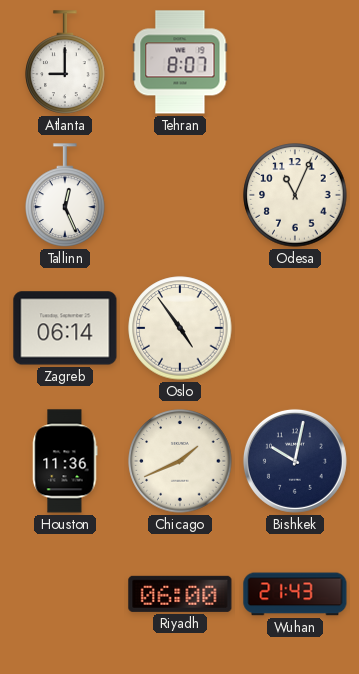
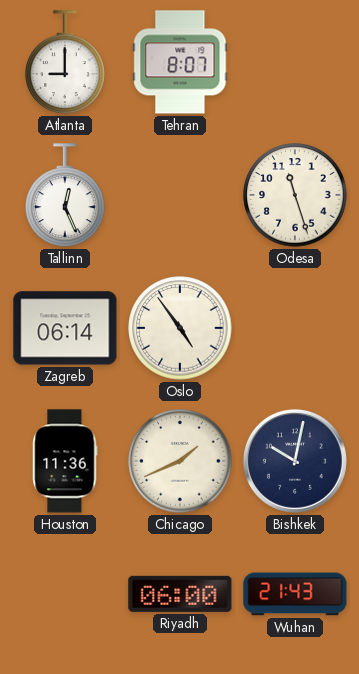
Odesa: 11:04 -> 11:27
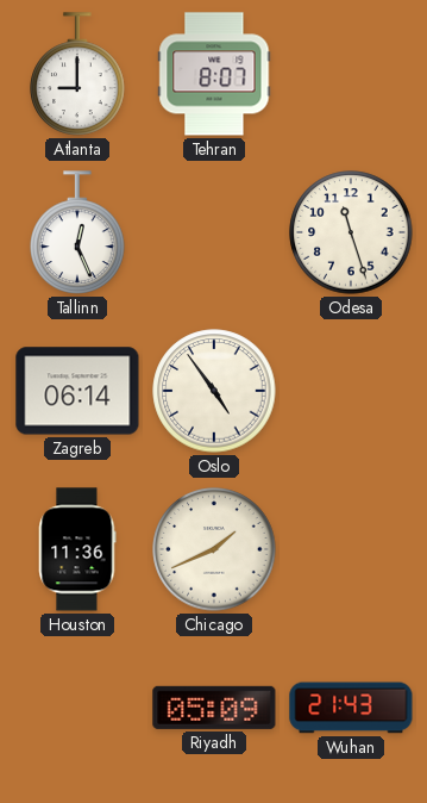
Bishkek: 10:02 -> none
Riyadh: 06:00 -> 05:09
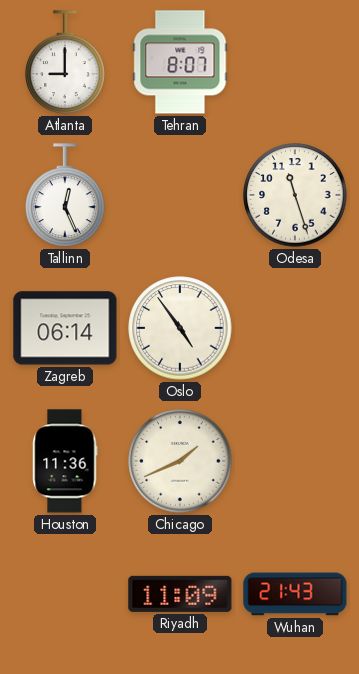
Riyadh: 05:09 -> 11:09
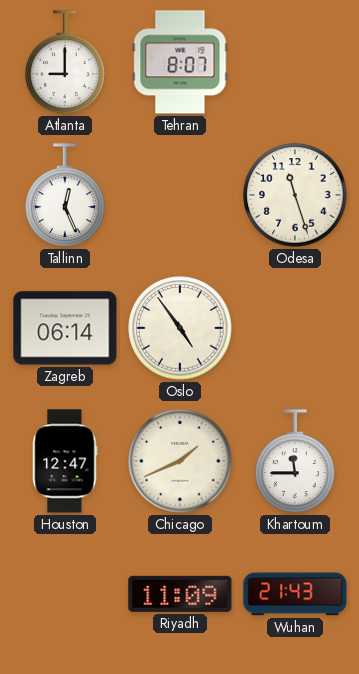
Houston: 11:36 -> 12:47
Khartoum: none -> 11:45
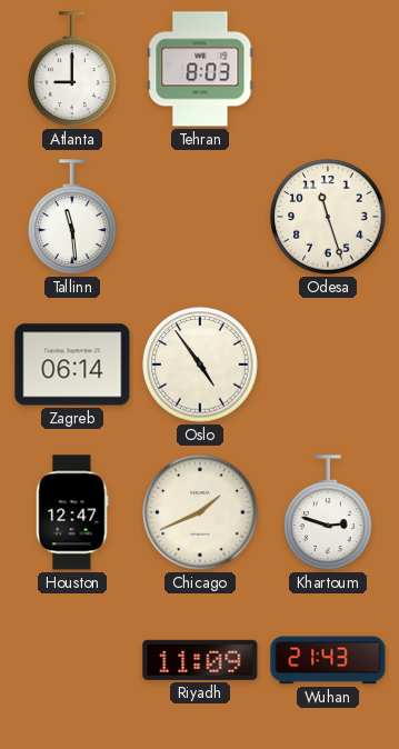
Tehran: 8:07 -> 8:03
Tallinn: 12:26 -> 11:29
Khartoum: 11:45 -> 2:48
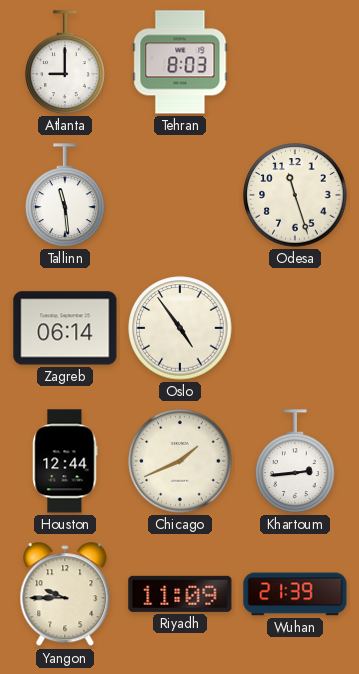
Houston: 12:47 -> 12:44
Khartoum: 2:48 -> 2:44
Yangon: none -> 9:45
Wuhan: 21:43 -> 21:39
